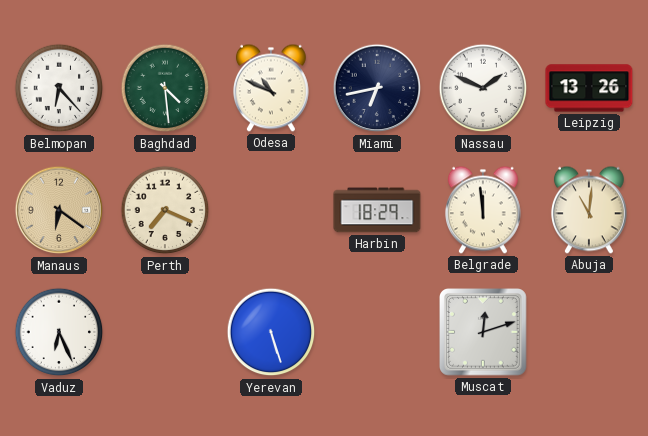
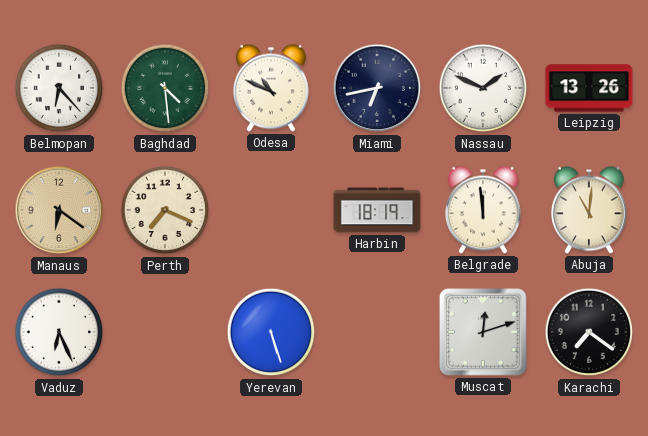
Harbin: 18:29 -> 18:19
Karachi: none -> 7:21
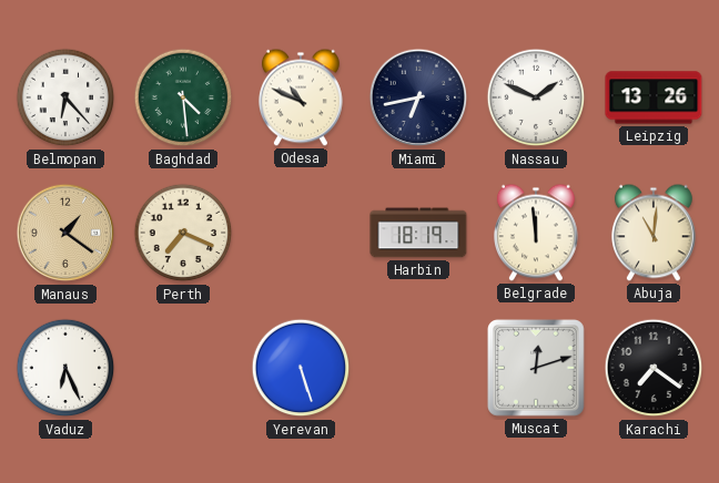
Manaus: 6:21 -> 1:21
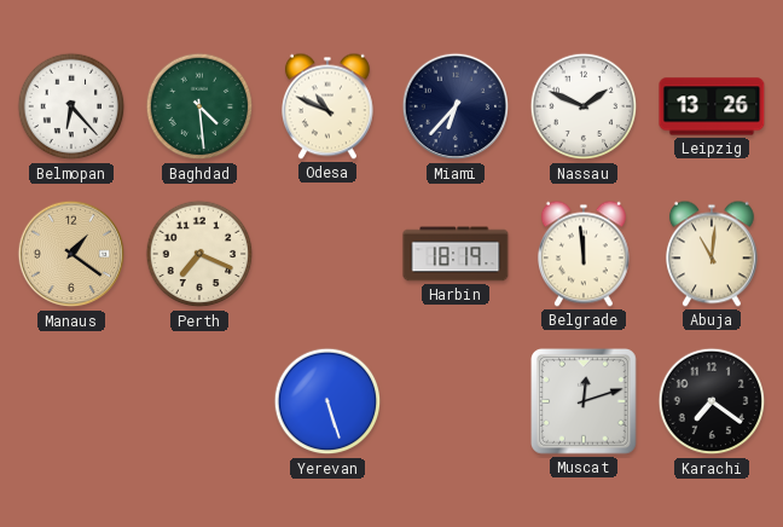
Miami: 6:43 -> 6:37
Vaduz: 6:26 -> none
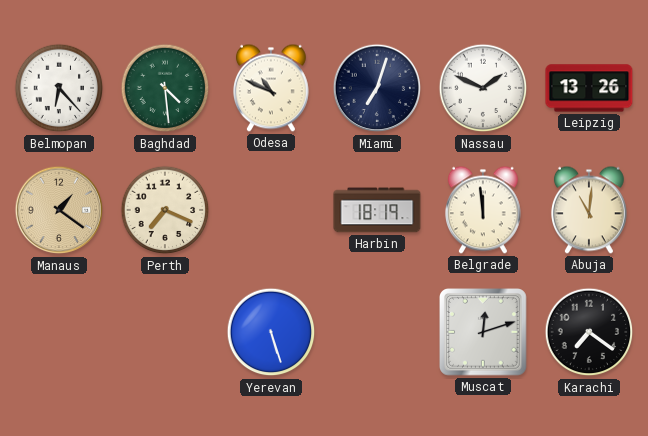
Miami: 6:37 -> 7:03
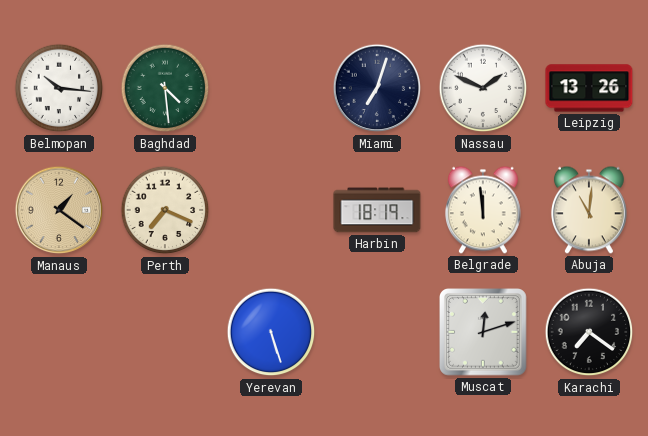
Belmopan: 6:23 -> 10:16
Odesa: 10:49 -> none
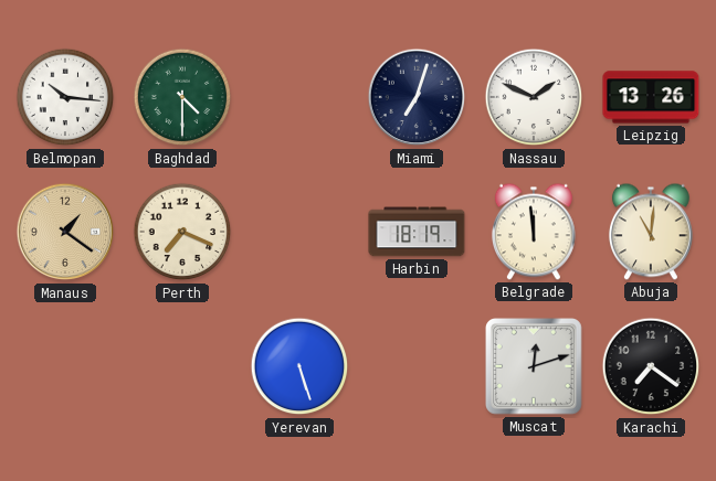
Baghdad: 4:29 -> 4:30
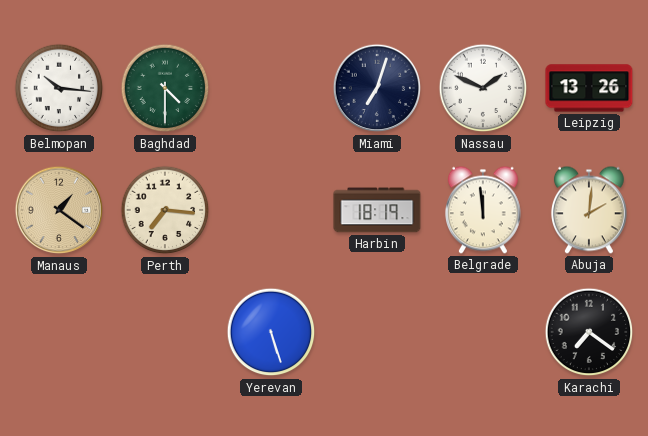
Perth: 7:19 -> 7:16
Abuja: 11:01 -> 2:01
Muscat: 12:12 -> none
